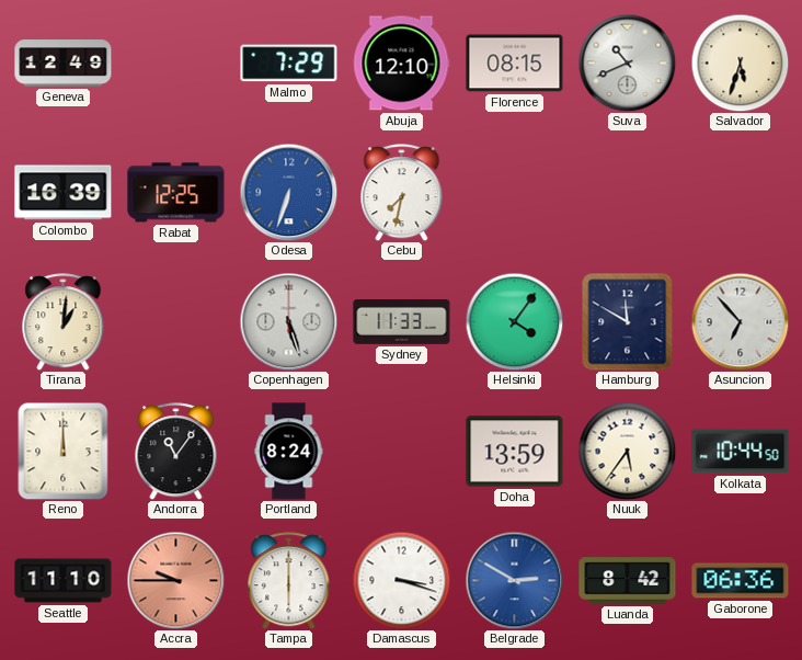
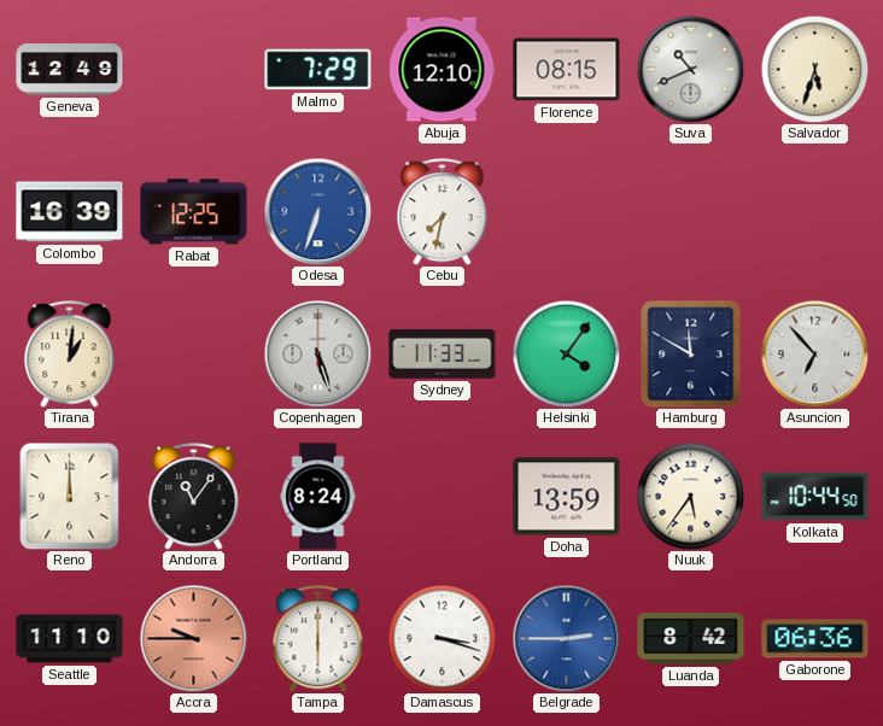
Belgrade: 2:50 -> 2:45
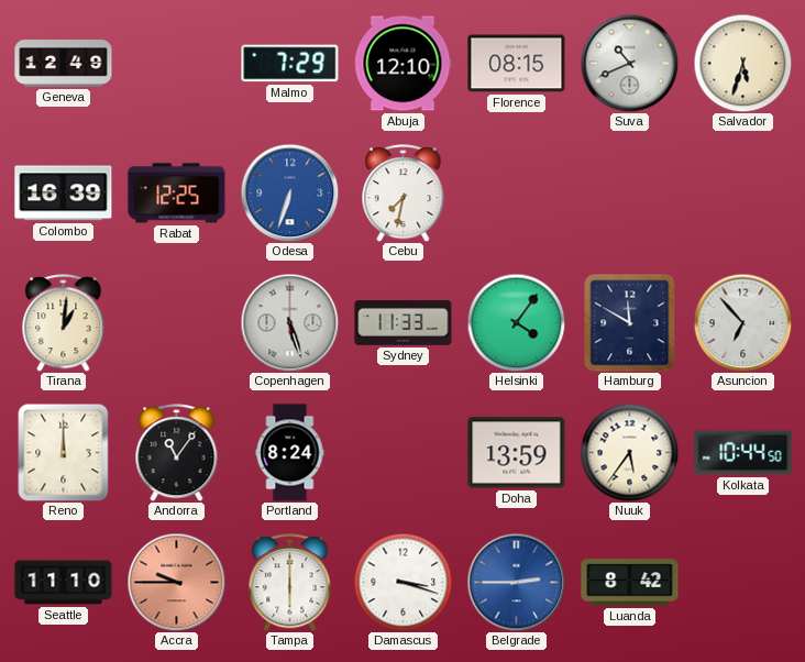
Gaborone: 06:36 -> none
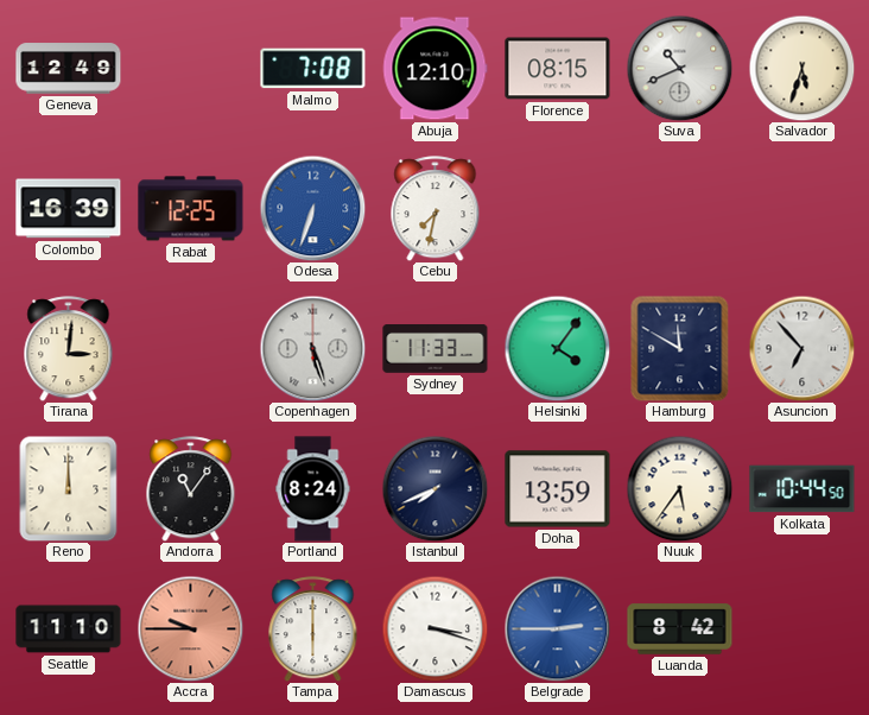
Malmo: 7:29 -> 7:08
Tirana: 1:01 -> 3:01
Istanbul: none -> 7:41
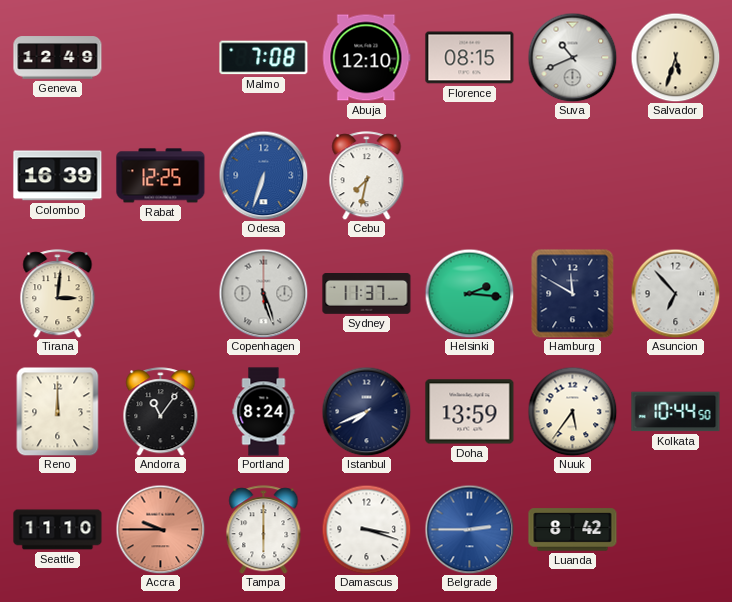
Sydney: 11:33 -> 11:37
Helsinki: 4:06 -> 2:16
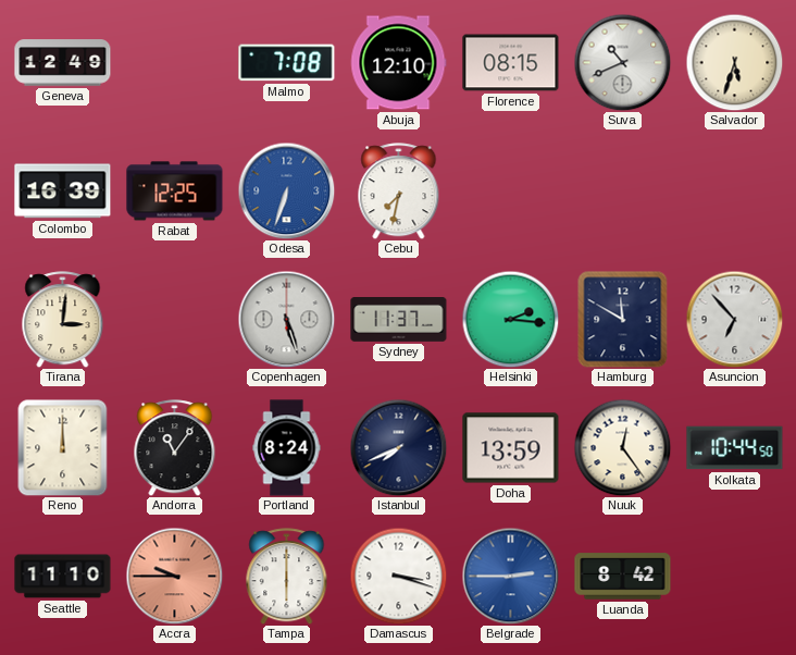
Nuuk: 5:36 -> 12:24
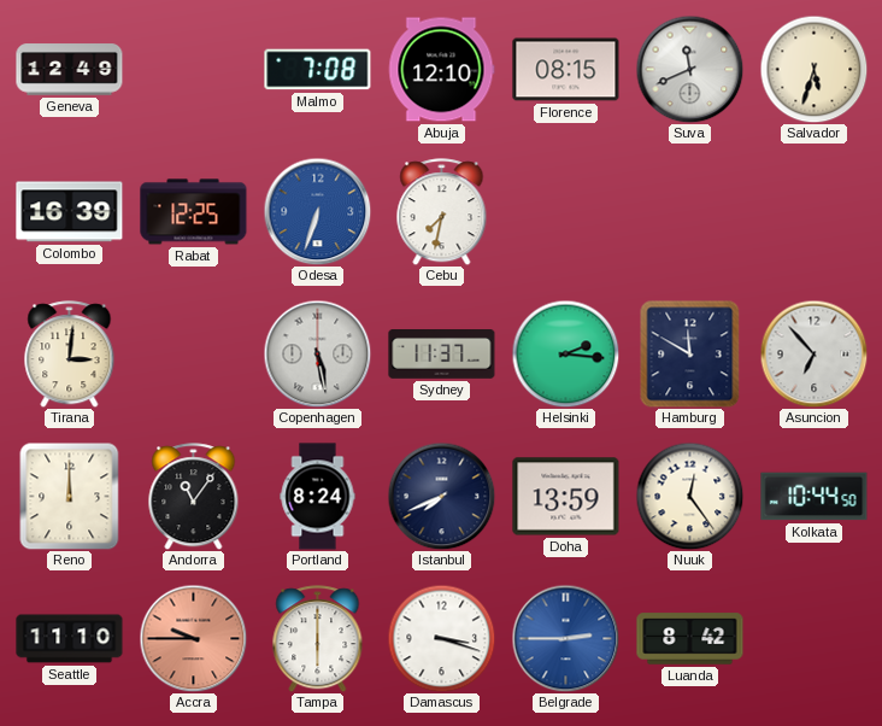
Suva: 10:41 -> 11:41
Copenhagen: 5:27 -> 5:28
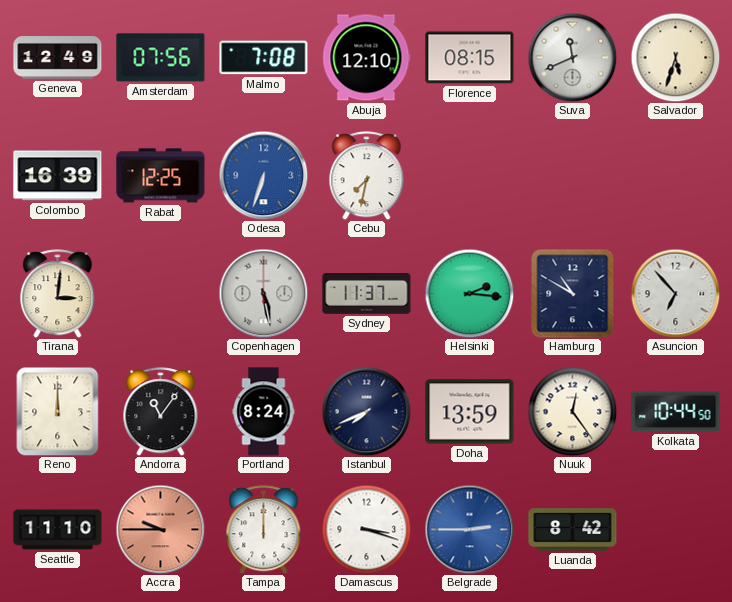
Amsterdam: none -> 07:56
Hamburg: 11:50 -> 10:50
Tampa: 6:00 -> 12:00
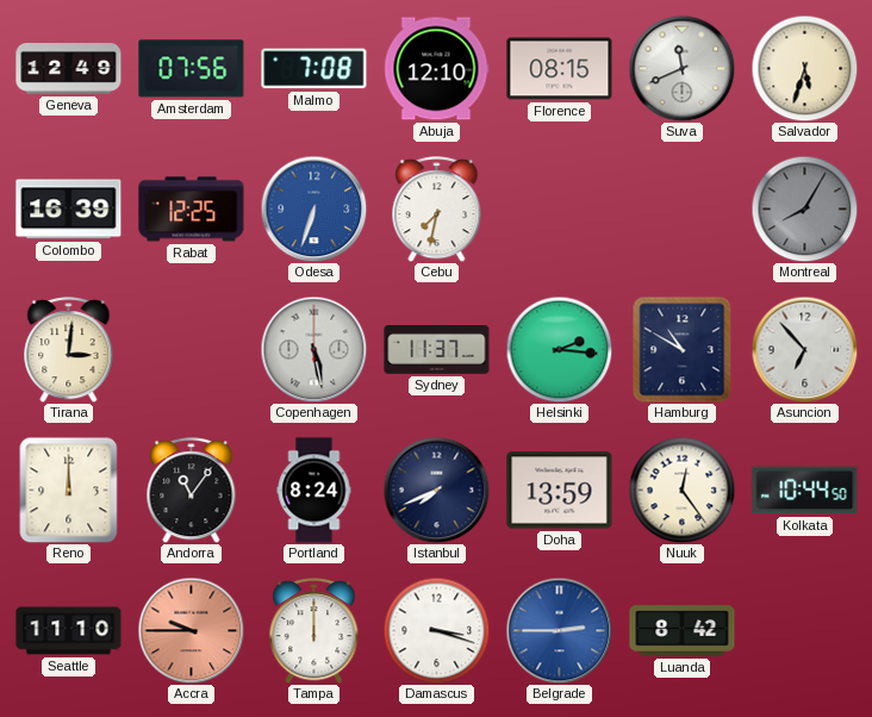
Montreal: none -> 8:05
